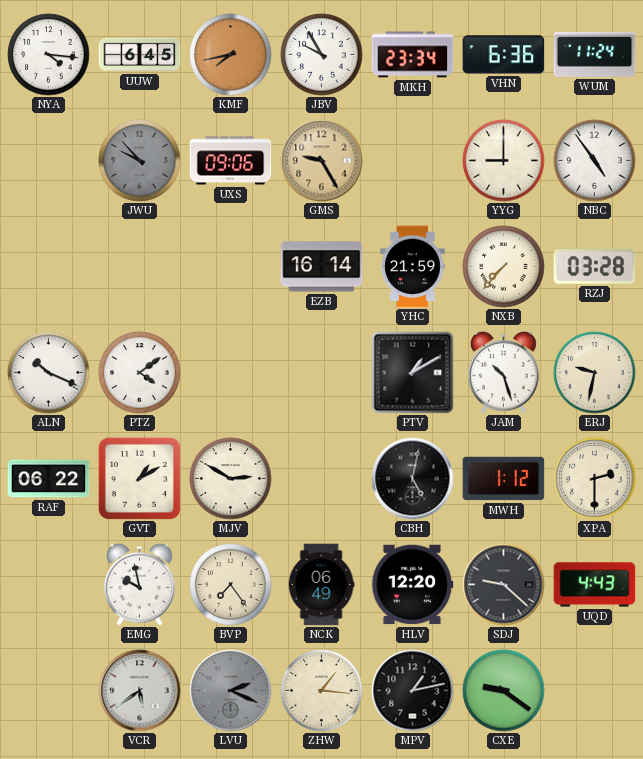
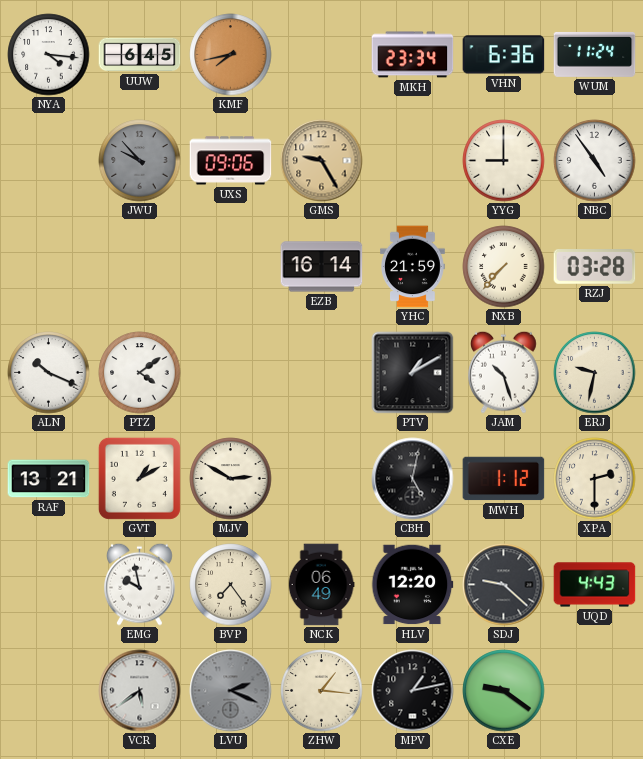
JBV: 9:55 -> none
RAF: 06:22 -> 13:21
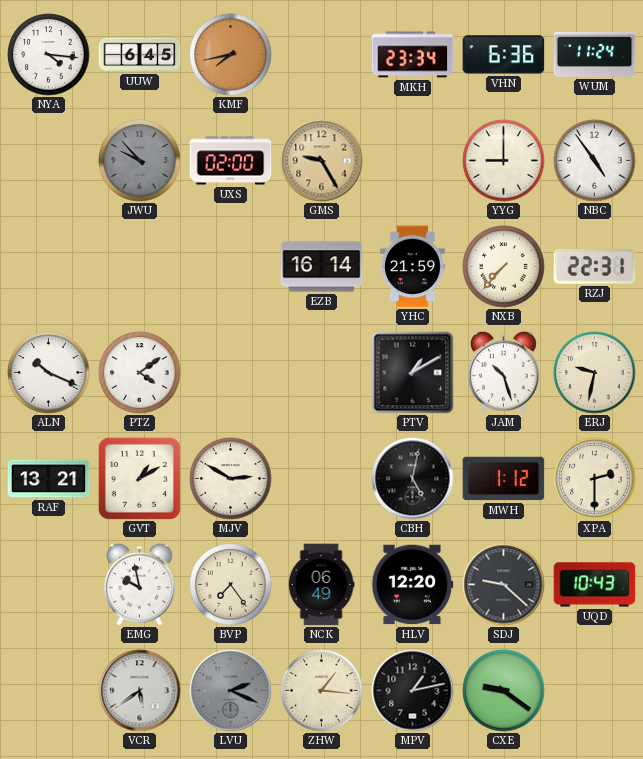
UXS: 09:06 -> 02:00
RZJ: 03:28 -> 22:31
UQD: 4:43 -> 10:43
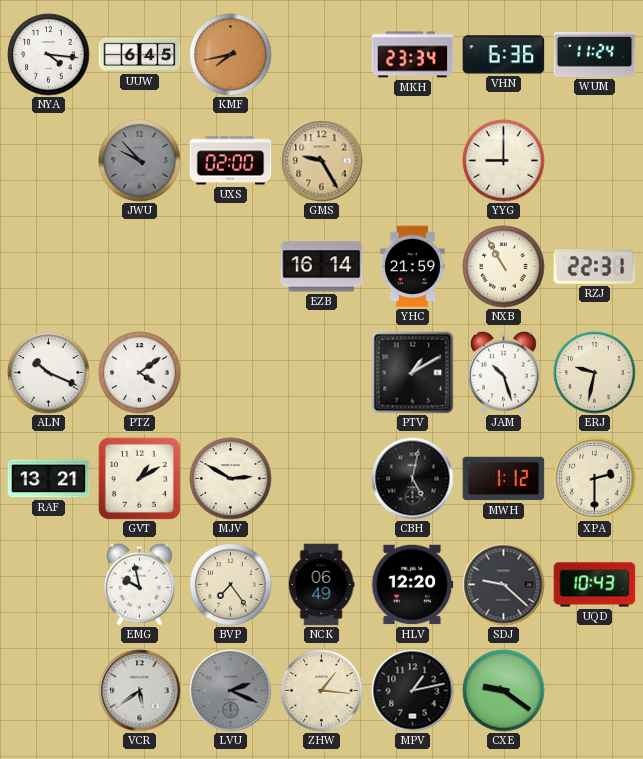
NBC: 4:54 -> none
NXB: 7:37 -> 10:55
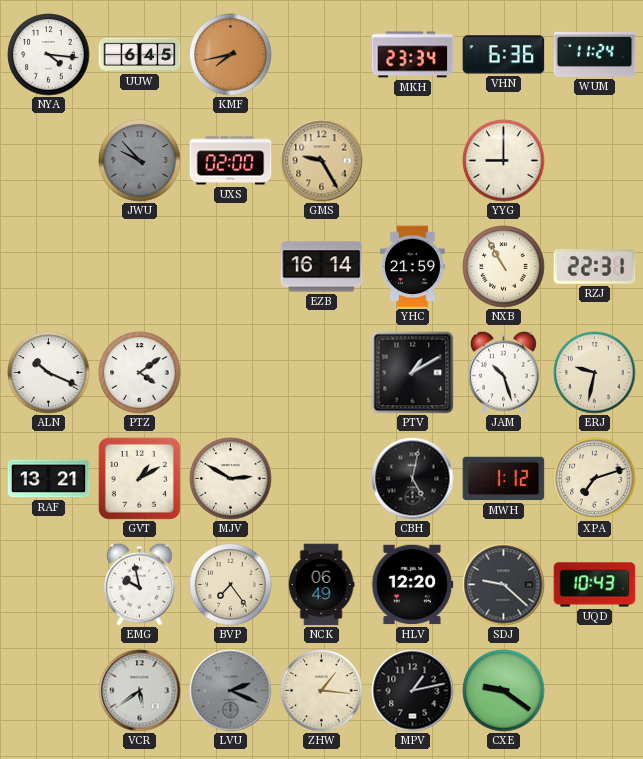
XPA: 2:30 -> 7:12
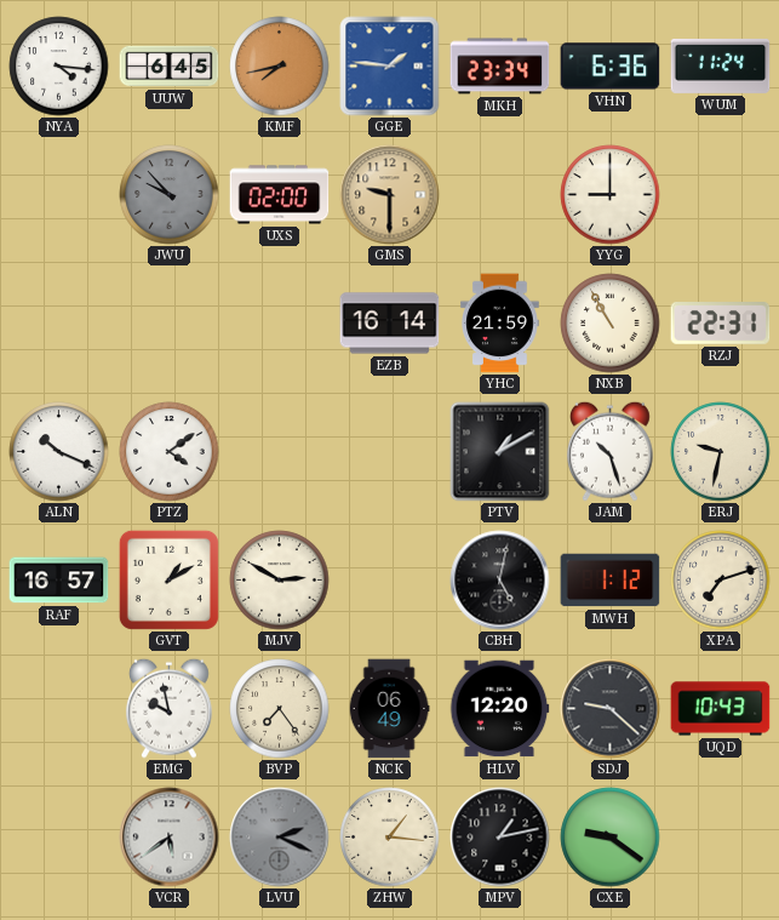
GGE: none -> 1:46
GMS: 9:25 -> 9:30
RAF: 13:21 -> 16:57
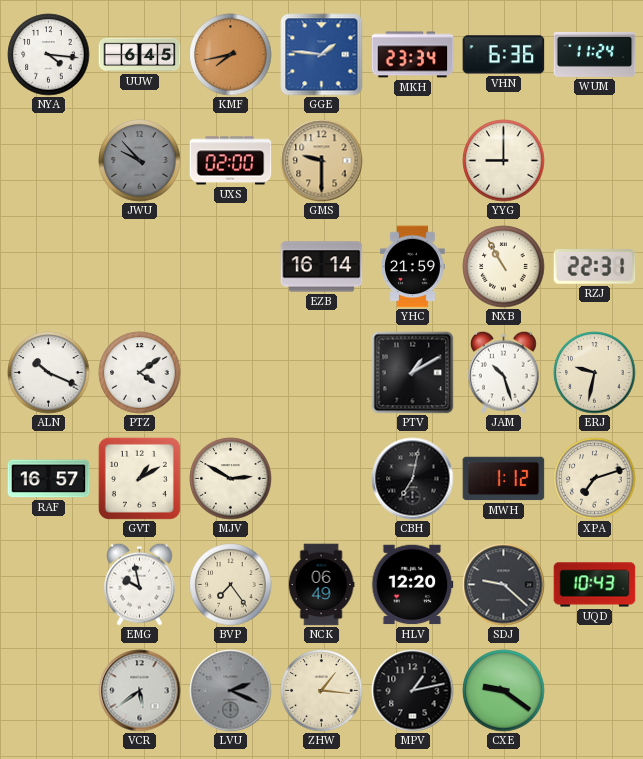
CBH: 5:02 -> 7:02
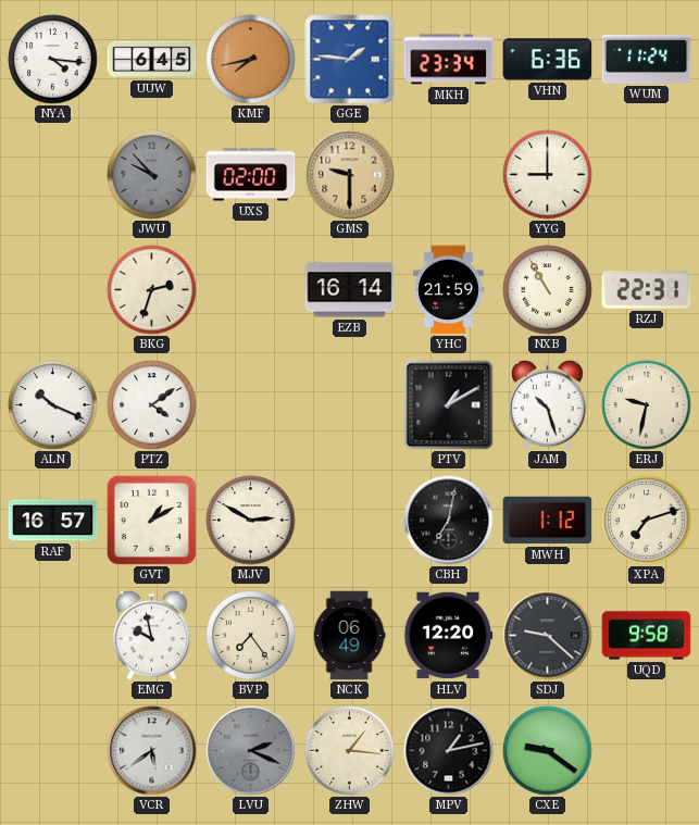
BKG: none -> 2:33
UQD: 10:43 -> 9:58
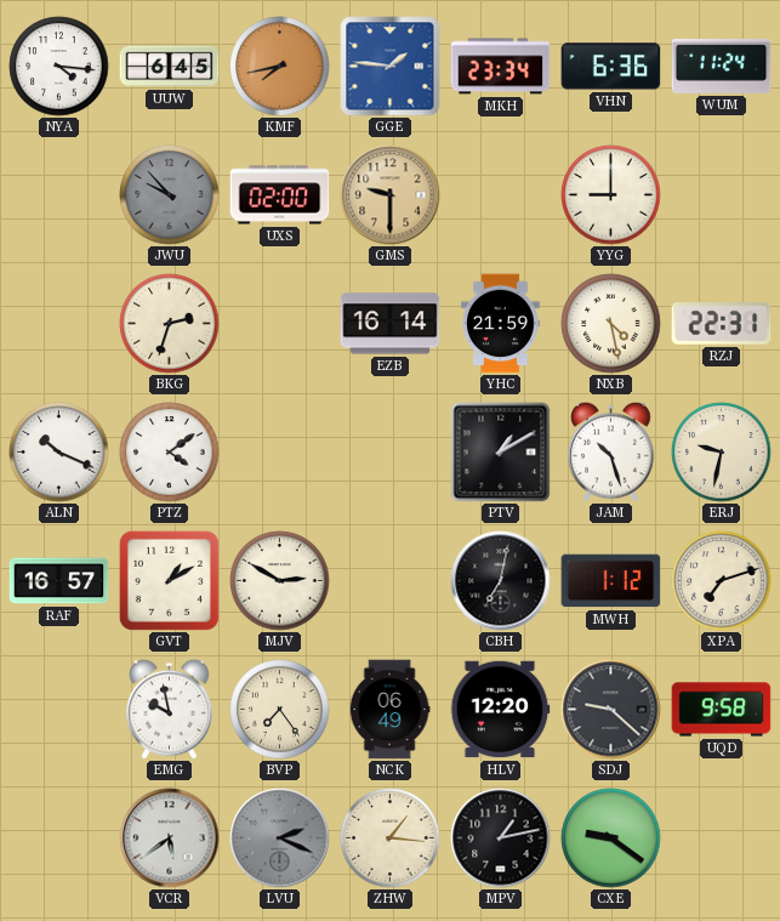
NXB: 10:55 -> 4:28
